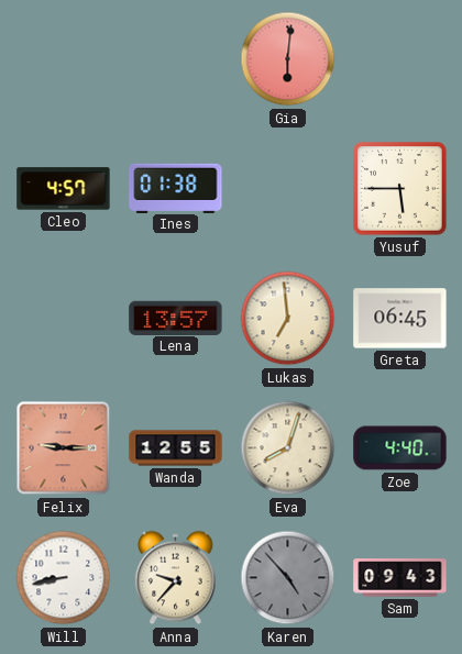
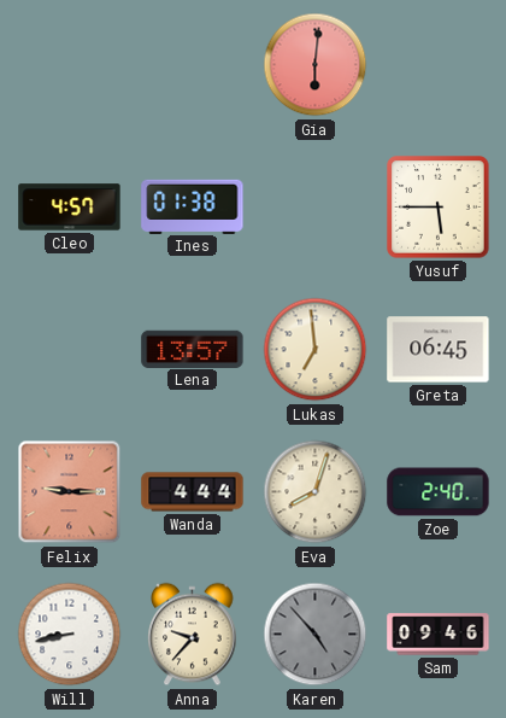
Wanda: 12:55 -> 4:44
Zoe: 4:40 -> 2:40
Sam: 09:43 -> 09:46
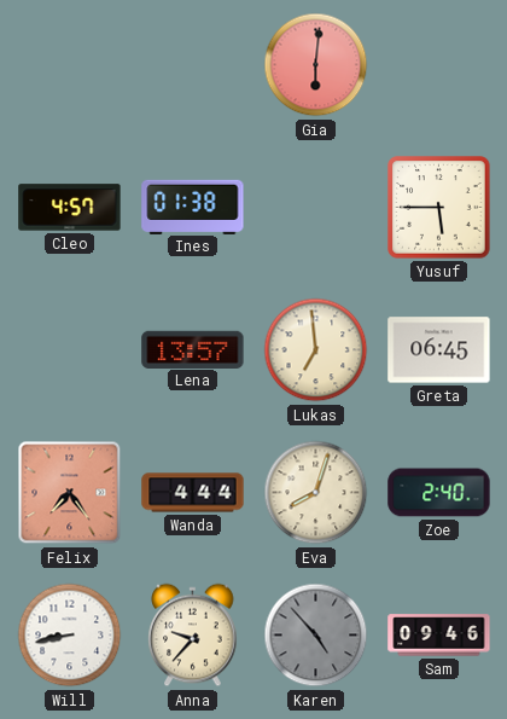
Felix: 9:15 -> 7:24
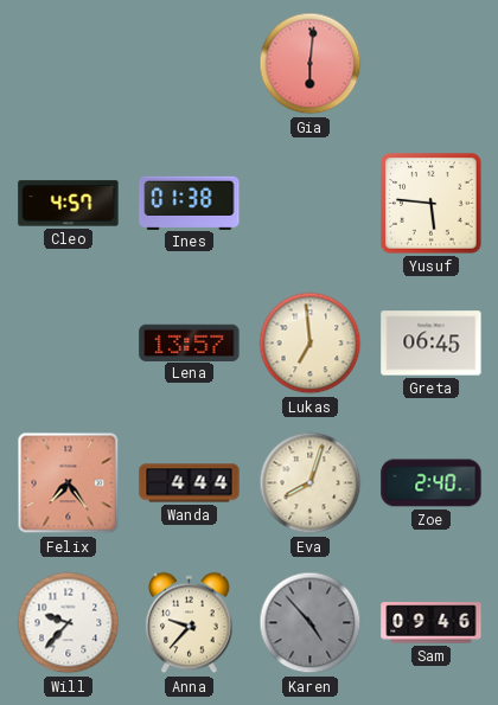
Yusuf: 5:45 -> 5:46
Will: 8:43 -> 9:37
